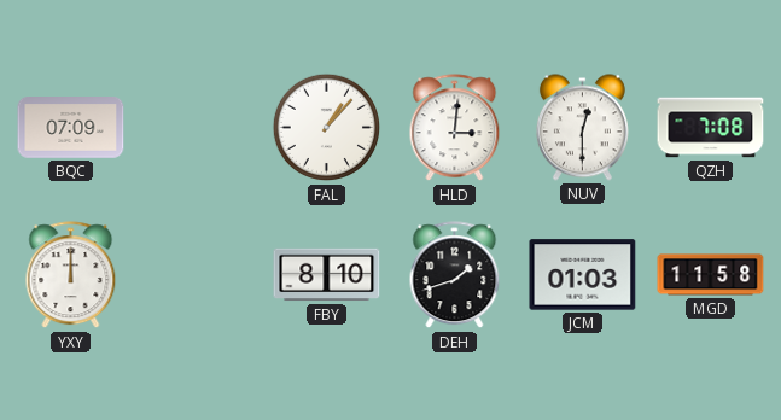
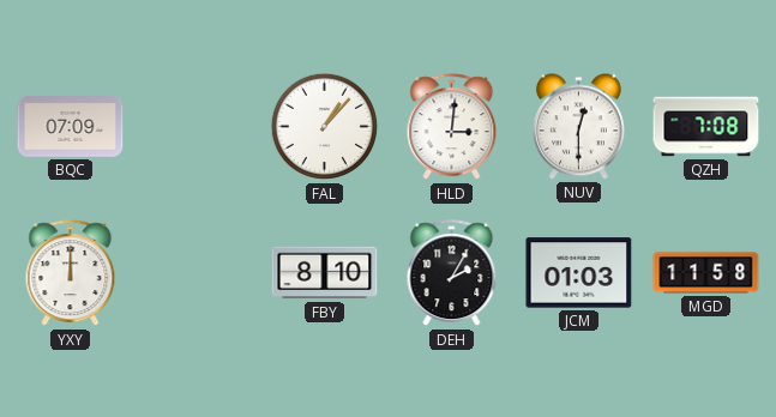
DEH: 1:42 -> 2:05
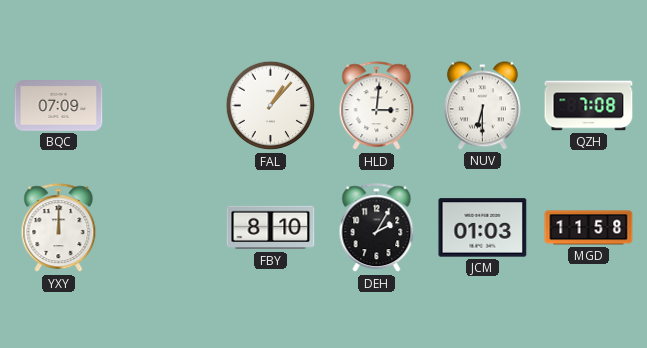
NUV: 12:30 -> 6:30
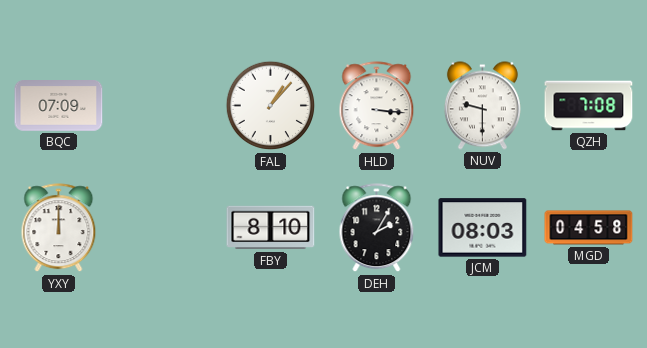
HLD: 3:01 -> 3:16
NUV: 6:30 -> 9:30
JCM: 01:03 -> 08:03
MGD: 11:58 -> 04:58
